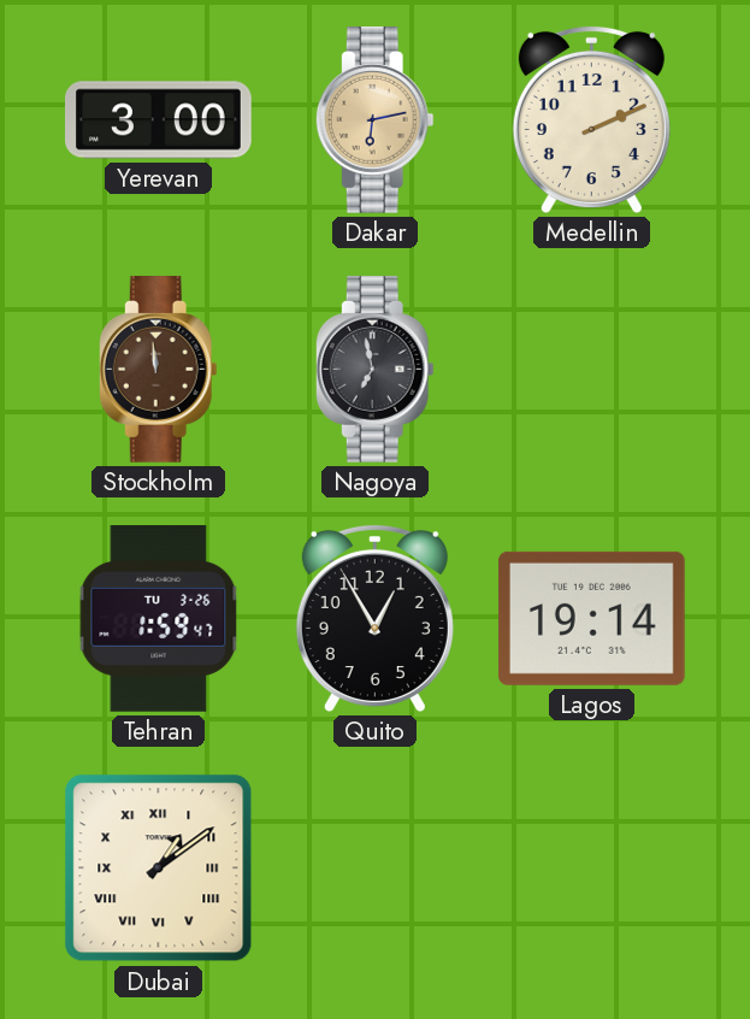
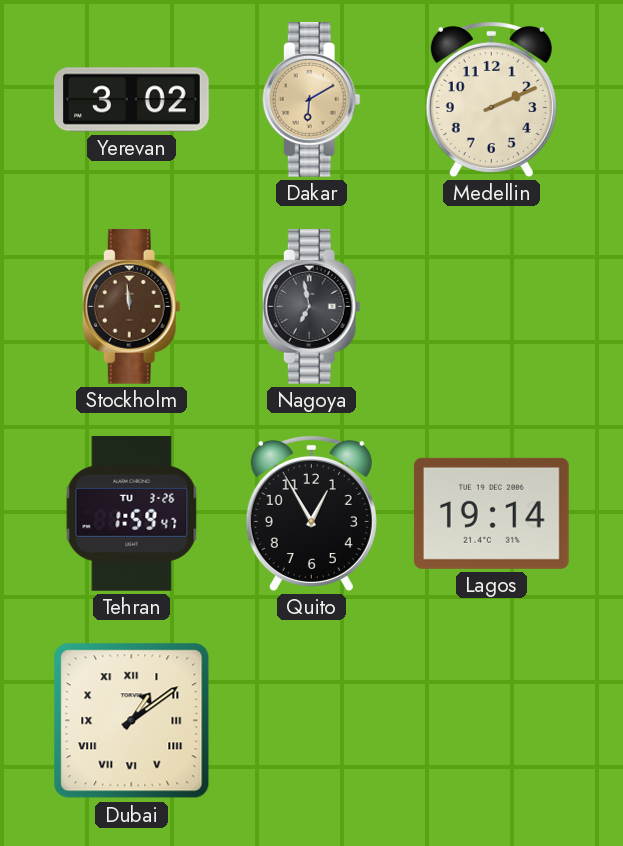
Yerevan: 3:00 -> 3:02
Dakar: 6:13 -> 6:10
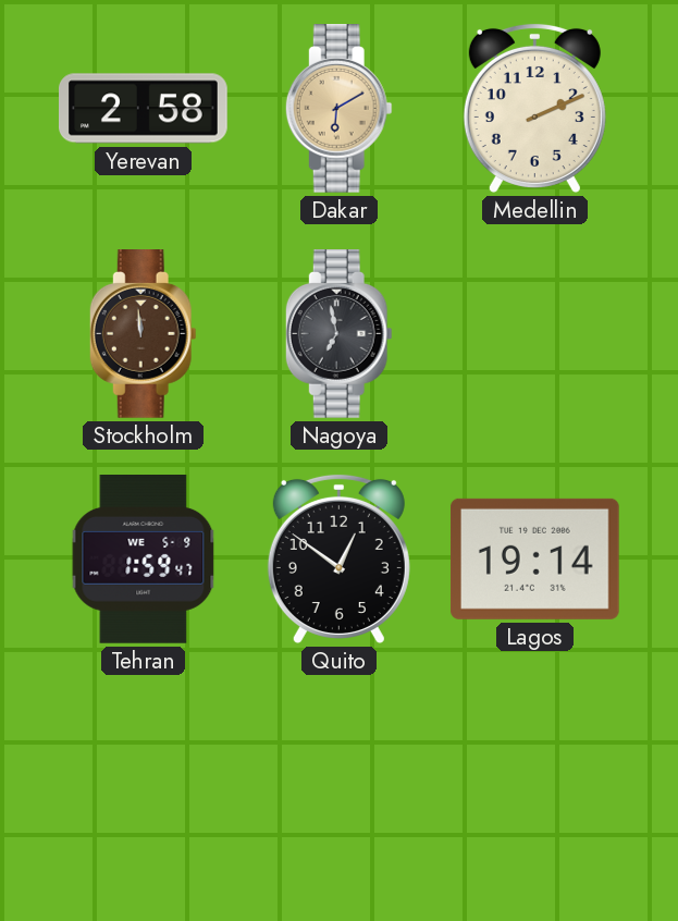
Yerevan: 3:02 -> 2:58
Tehran date: TU 3-26 -> WE 5-9
Quito: 12:55 -> 12:51
Dubai: 1:09 -> none
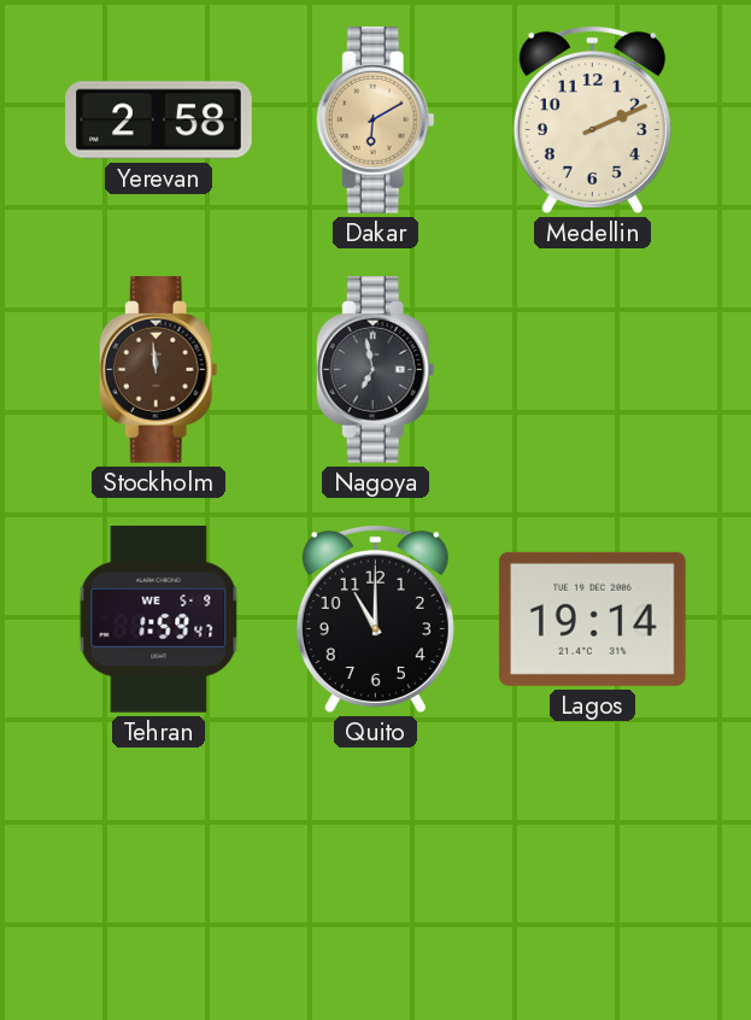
Quito: 12:51 -> 11:00
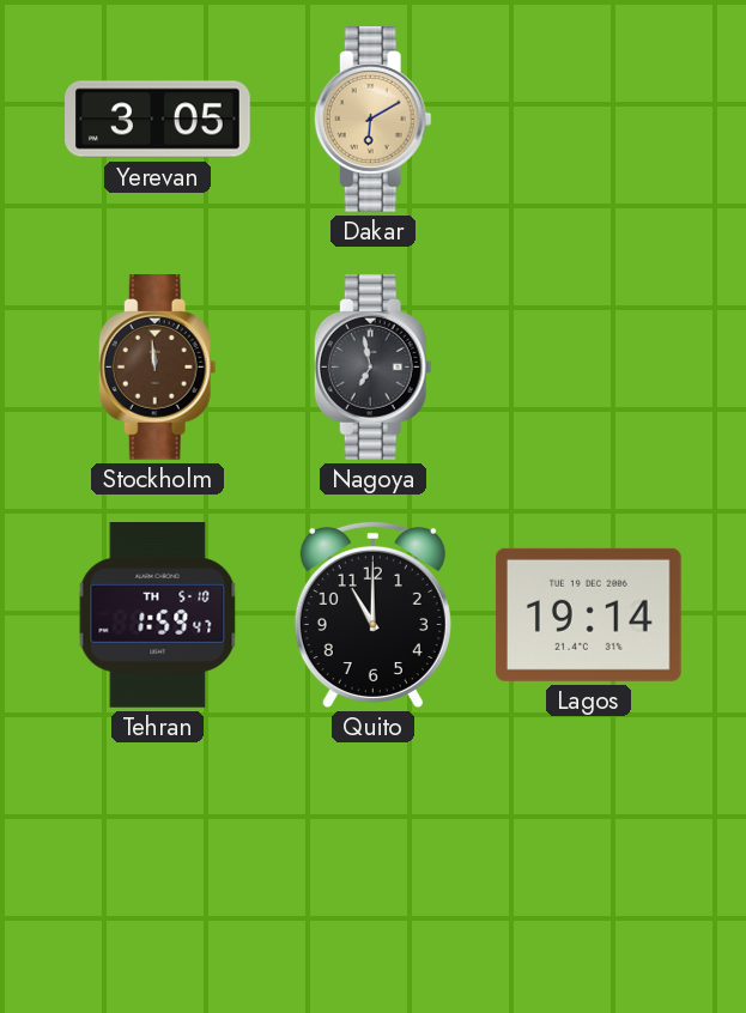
Yerevan: 2:58 -> 3:05
Medellin: 2:11 -> none
Tehran date: WE 5-9 -> TH 5-10
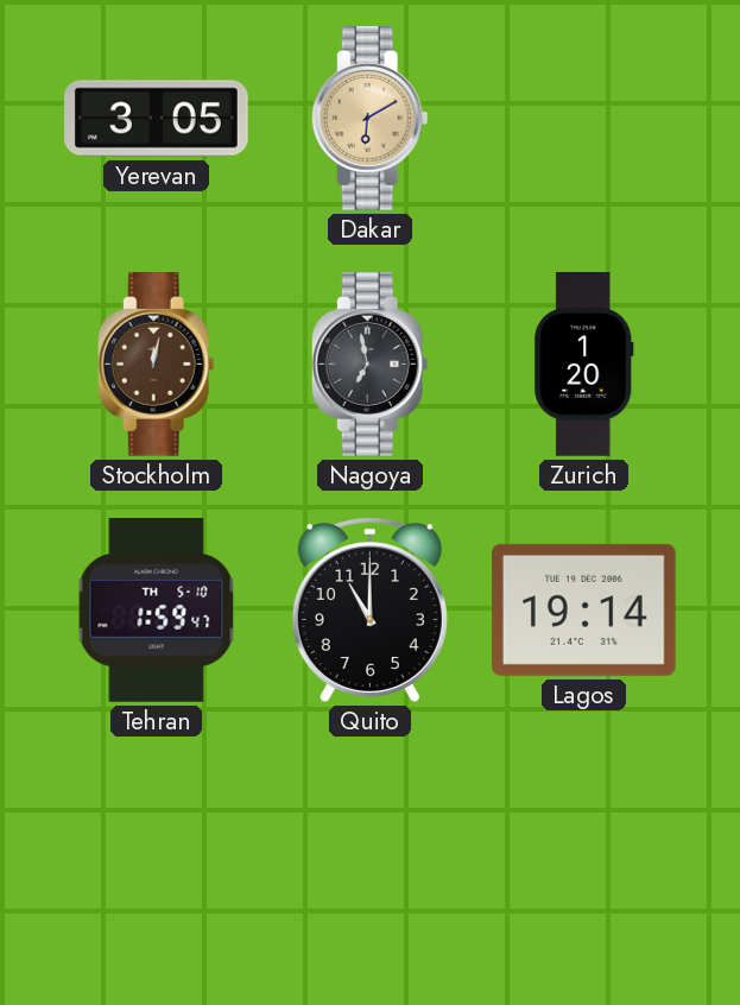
Stockholm: 11:59 -> 12:02
Zurich: none -> 1:20
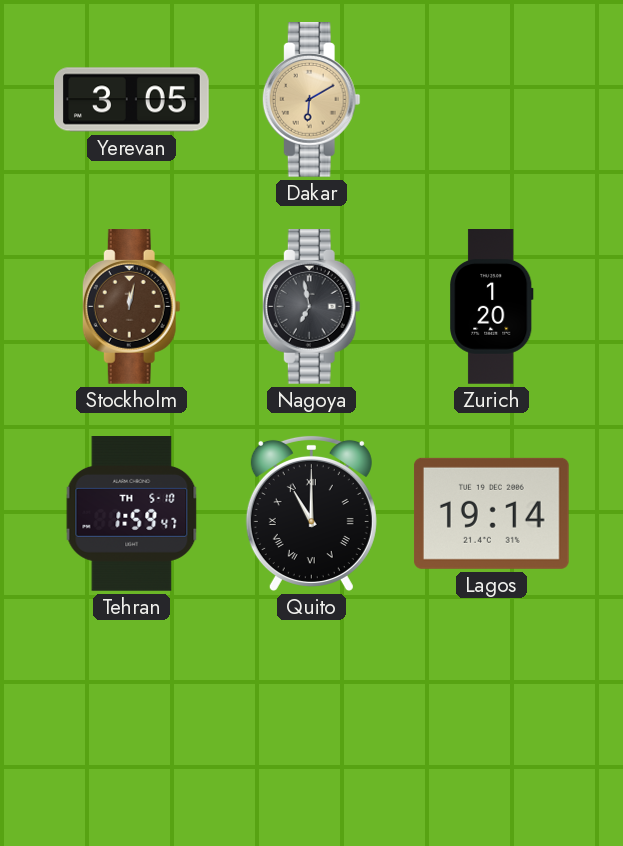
Quito numerals: Arabic -> Roman
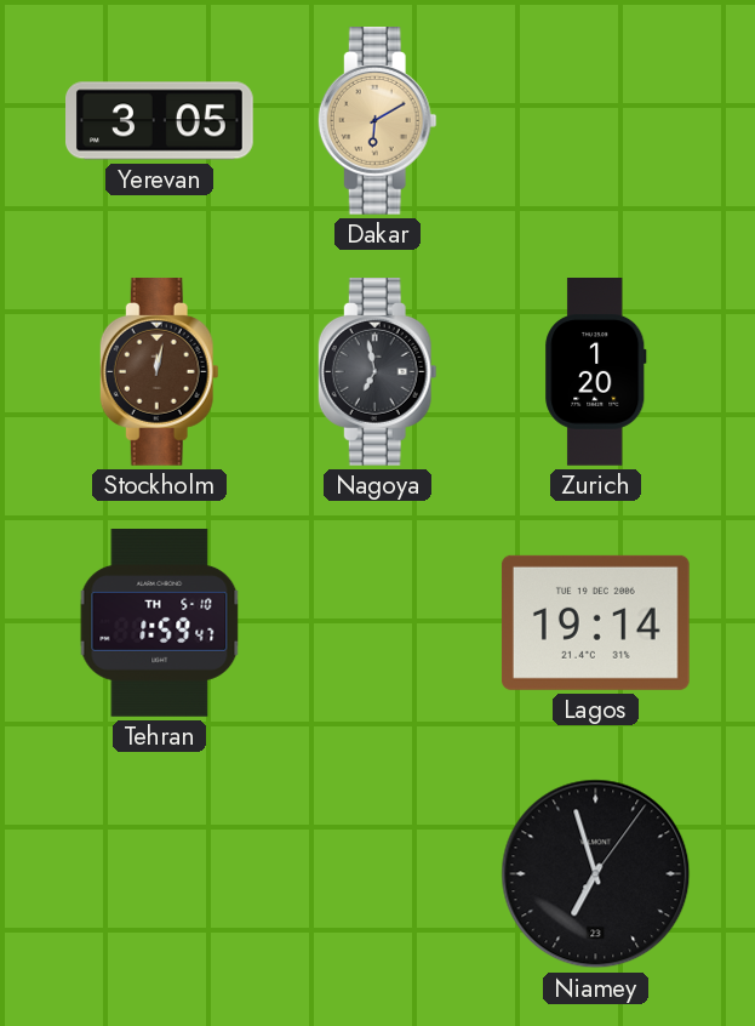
Quito: 11:00 -> none
Niamey: none -> 6:57
